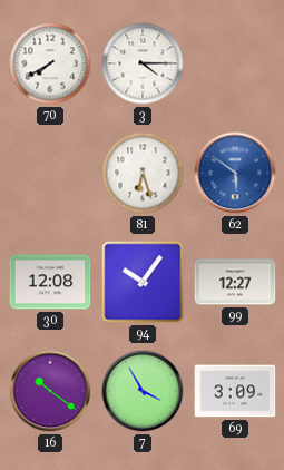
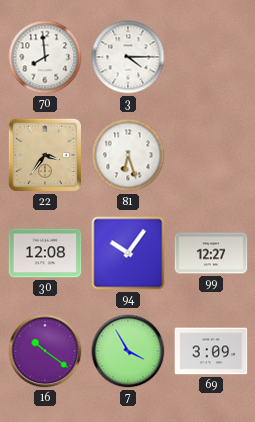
70: 7:40 -> 7:59
22: none -> 3:36
62: 5:51 -> none
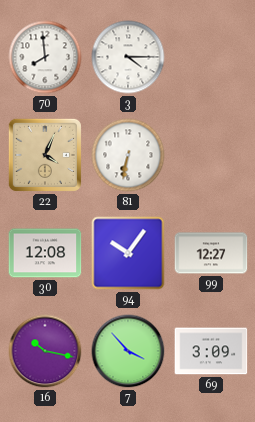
22: 3:36 -> 4:04
81: 6:27 -> 6:32
16: 10:21 -> 10:17
7: 3:55 -> 3:53
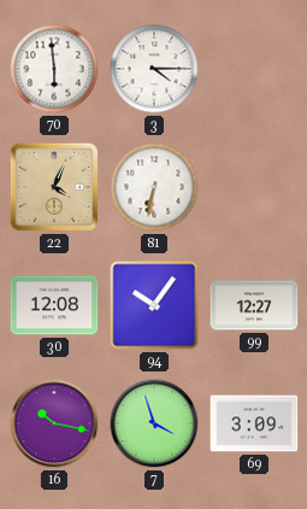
70: 7:59 -> 5:59
7: 3:53 -> 3:57
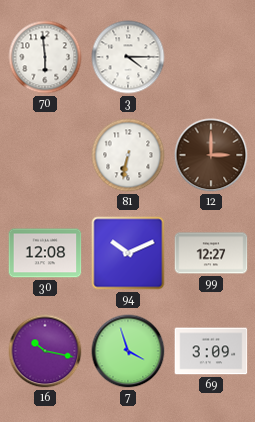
22: 4:04 -> none
12: none -> 3:00
94: 10:06 -> 10:11
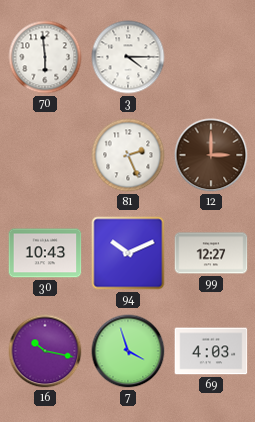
81: 6:32 -> 2:26
30: 12:08 -> 10:43
69: 3:09 -> 4:03
